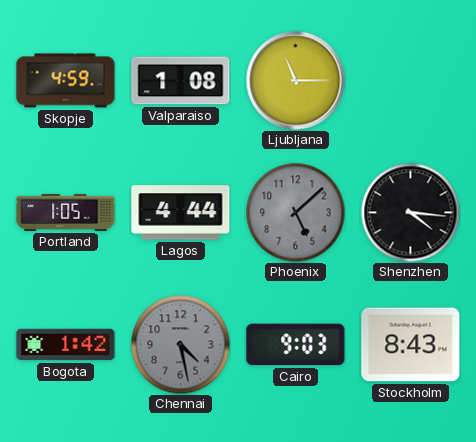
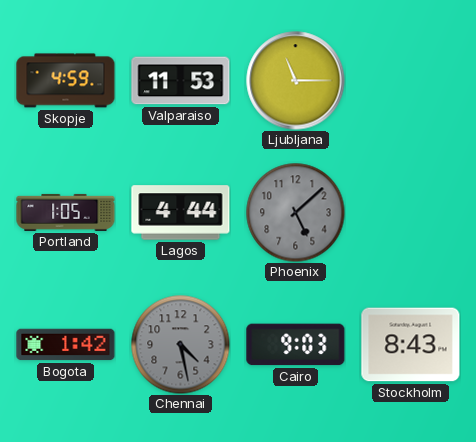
Valparaiso: 1:08 -> 11:53
Shenzhen: 4:16 -> none
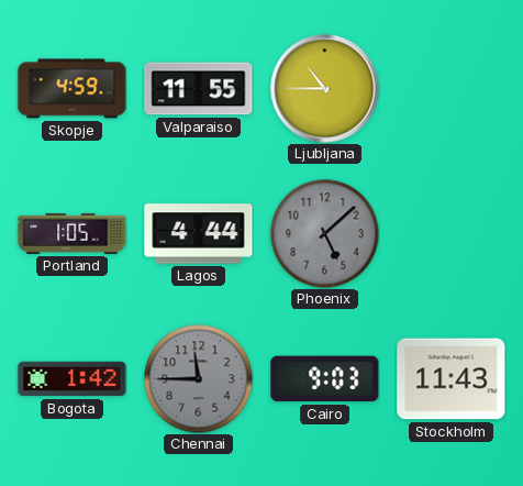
Valparaiso: 11:53 -> 11:55
Ljubljana: 11:15 -> 10:45
Chennai: 4:28 -> 11:45
Stockholm: 8:43 -> 11:43
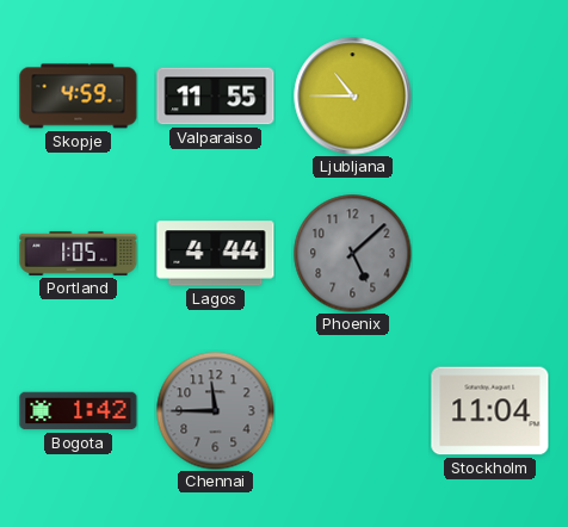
Cairo: 9:03 -> none
Stockholm: 11:43 -> 11:04
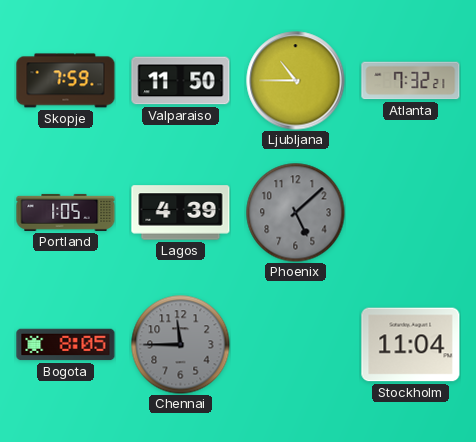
Skopje: 4:59 -> 7:59
Valparaiso: 11:55 -> 11:50
Atlanta: none -> 7:32
Lagos: 4:44 -> 4:39
Bogota: 1:42 -> 8:05
